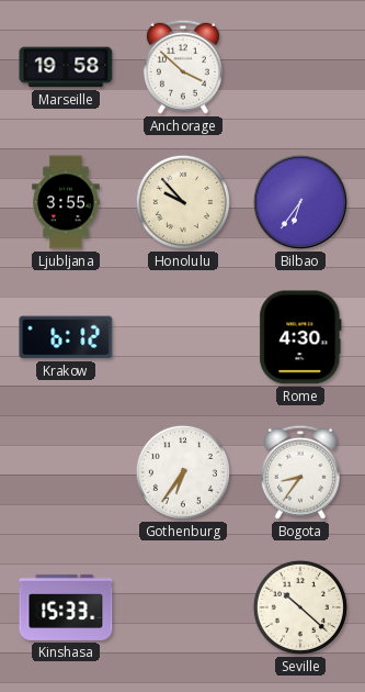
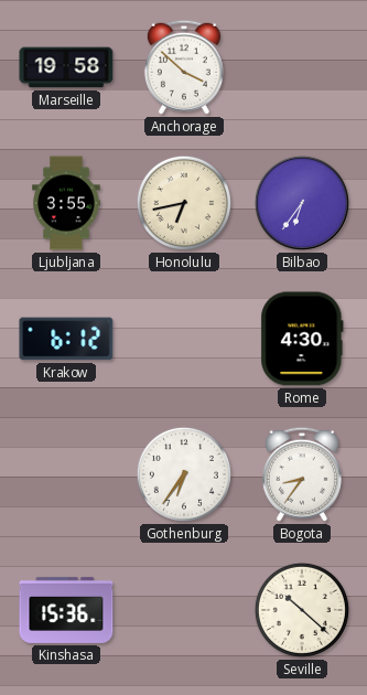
Honolulu: 9:53 -> 6:43
Kinshasa: 15:33 -> 15:36
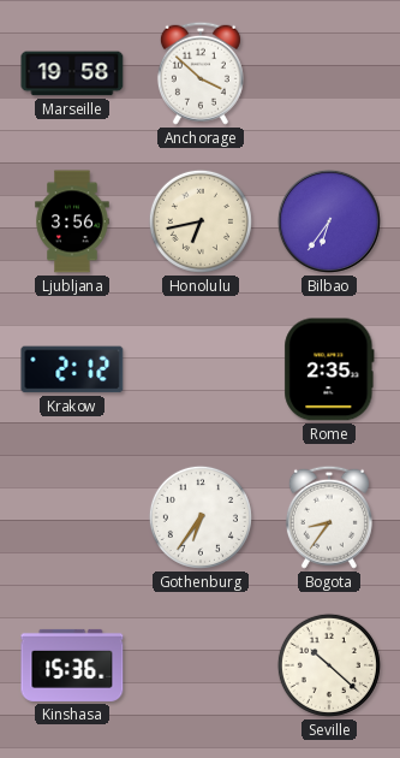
Ljubljana: 3:55 -> 3:56
Krakow: 6:12 -> 2:12
Rome: 4:30 -> 2:35
